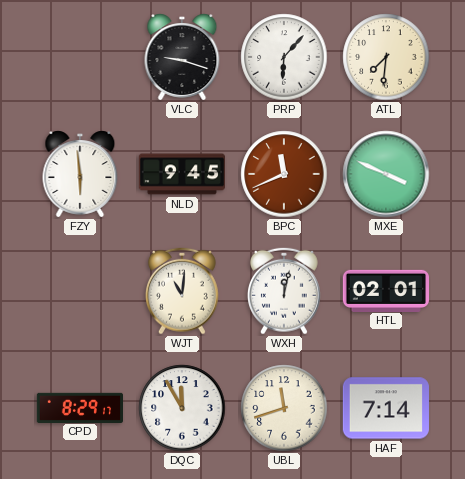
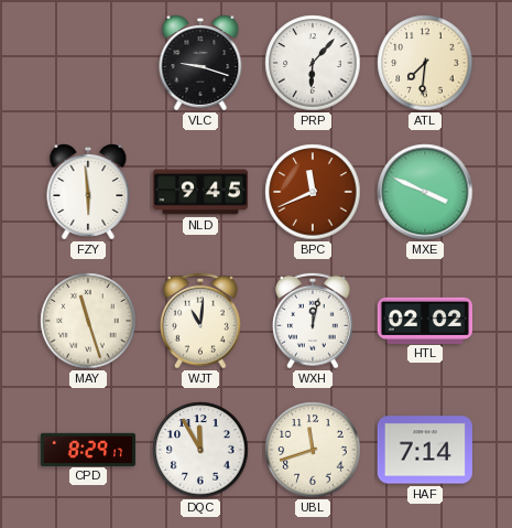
MAY: none -> 11:27
HTL: 02:01 -> 02:02
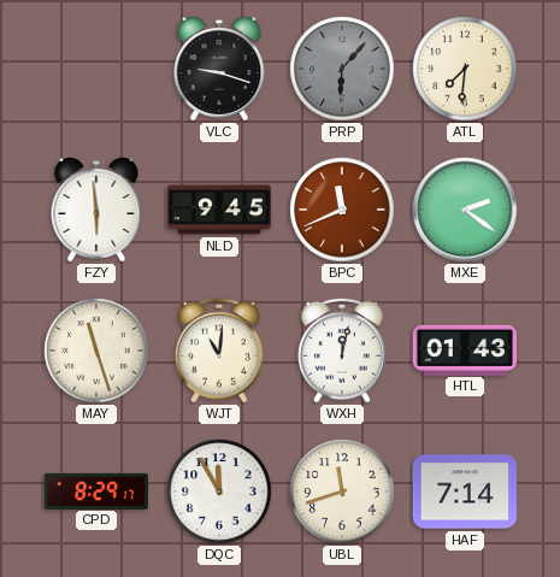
PRP dial: white -> grey
MXE: 3:49 -> 2:21
HTL: 02:02 -> 01:43
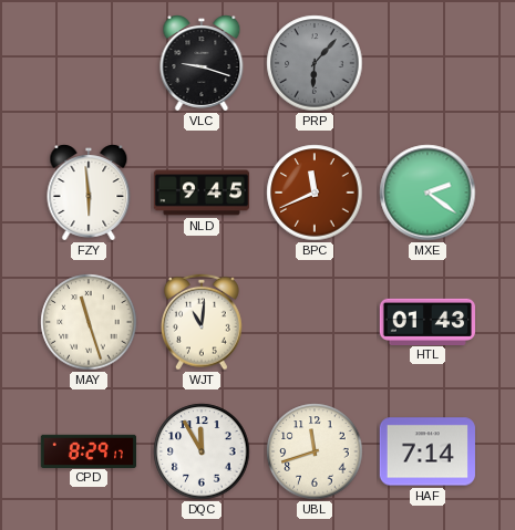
ATL: 7:31 -> none
WXH: 12:02 -> none
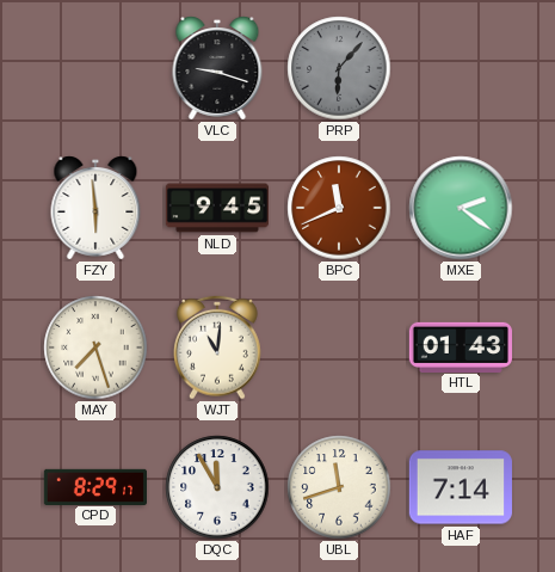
MAY: 11:27 -> 7:27
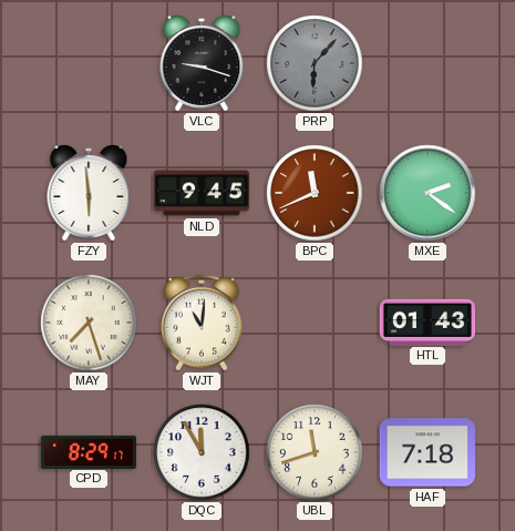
HAF: 7:14 -> 7:18
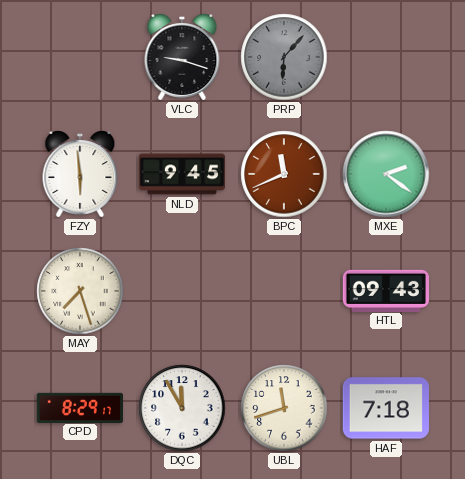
WJT: 11:01 -> none
HTL: 01:43 -> 09:43
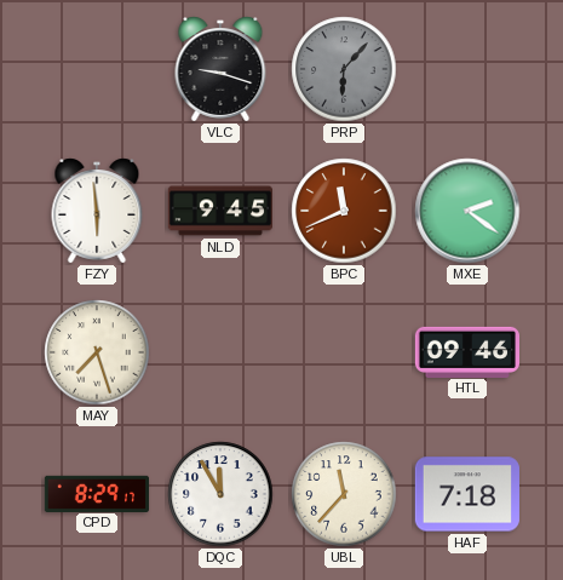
HTL: 09:43 -> 09:46
UBL: 11:42 -> 11:37
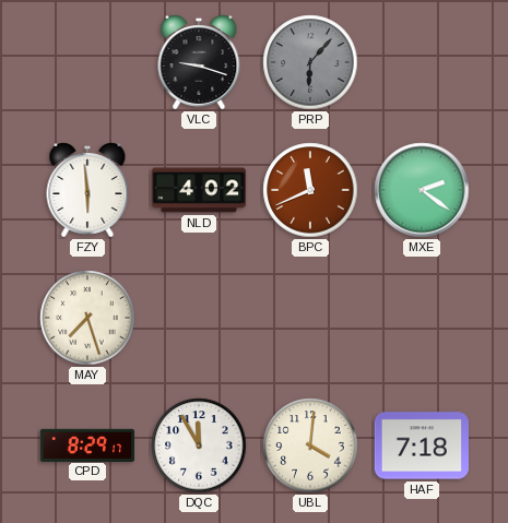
NLD: 9:45 -> 4:02
HTL: 09:46 -> none
UBL: 11:37 -> 4:01
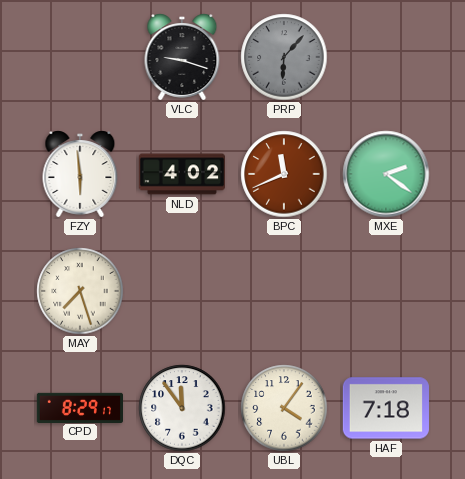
DQC: 11:55 -> 11:54
UBL: 4:01 -> 4:06
